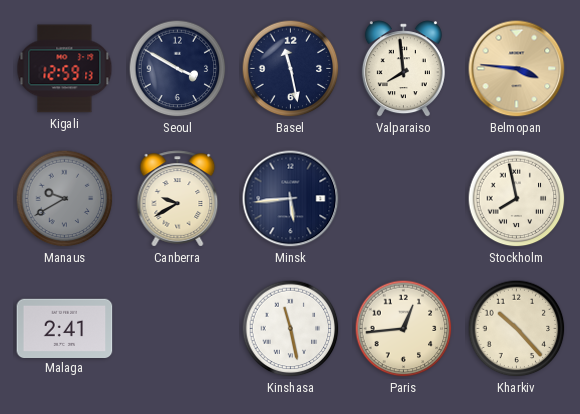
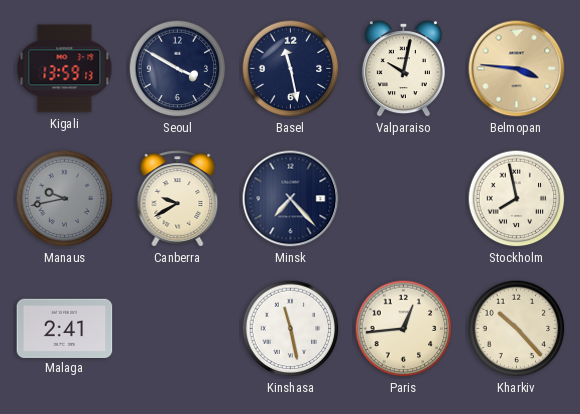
Kigali: 12:59 -> 13:59
Valparaiso: 7:59 -> 10:02
Manaus: 9:40 -> 9:43
Minsk: 5:44 -> 7:23
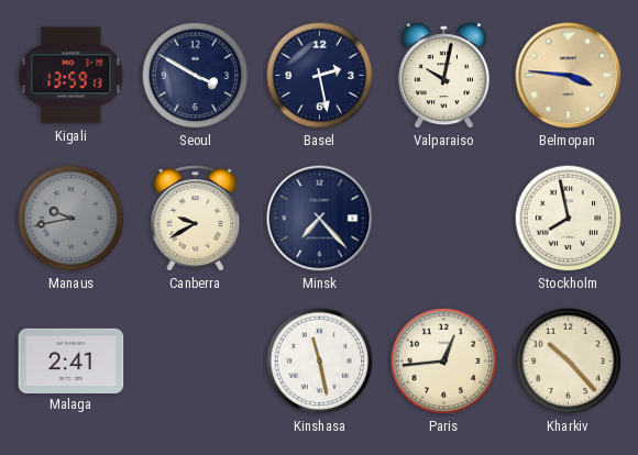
Basel: 11:28 -> 2:28
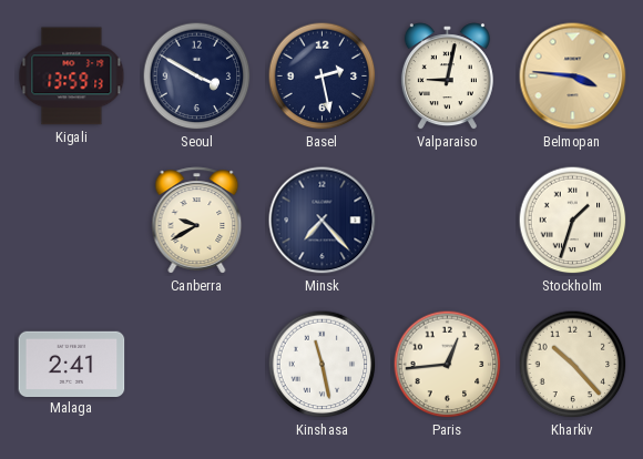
Valparaiso: 10:02 -> 9:02
Manaus: 9:43 -> none
Stockholm: 7:58 -> 1:33
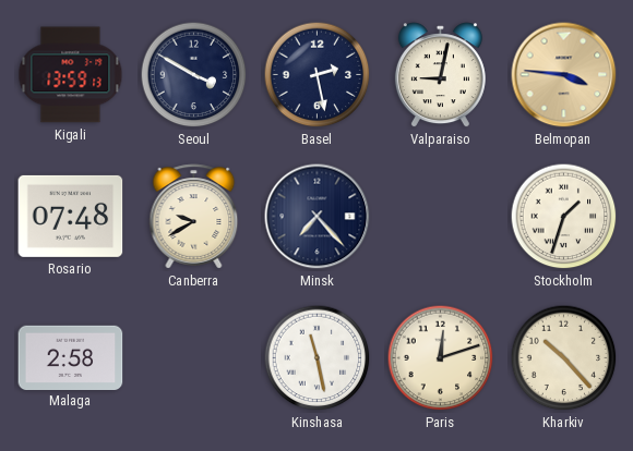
Rosario: none -> 07:48
Malaga: 2:41 -> 2:58
Paris: 12:44 -> 12:12
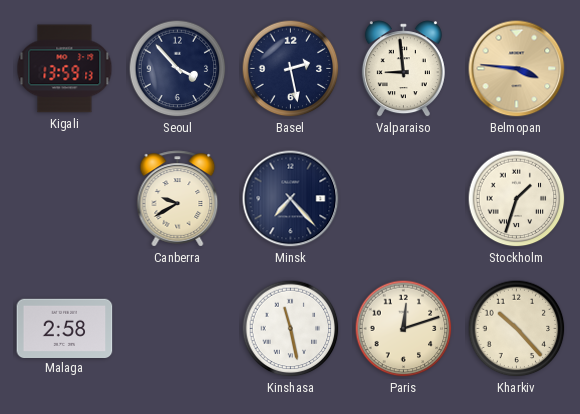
Seoul: 3:50 -> 3:53
Valparaiso: 9:02 -> 8:59
Rosario: 07:48 -> none
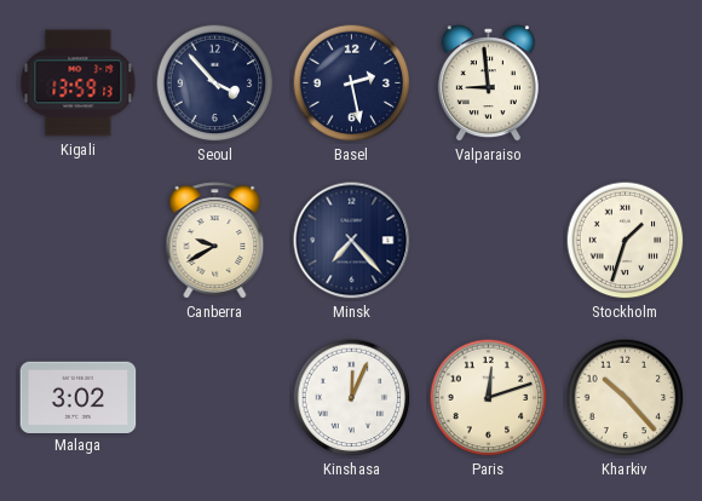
Belmopan: 3:46 -> none
Malaga: 2:58 -> 3:02
Kinshasa: 11:28 -> 12:04
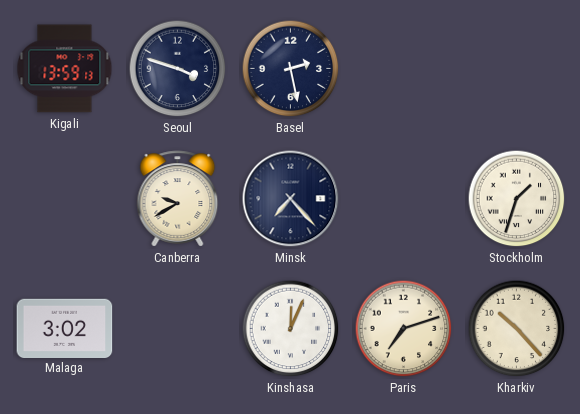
Seoul: 3:53 -> 3:48
Valparaiso: 8:59 -> none
Paris: 12:12 -> 7:12
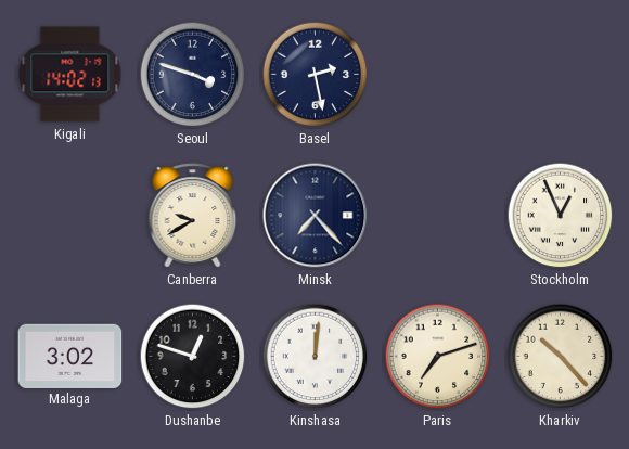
Kigali: 13:59 -> 14:02
Stockholm: 1:33 -> 12:56
Dushanbe: none -> 12:48
Kinshasa: 12:04 -> 12:01
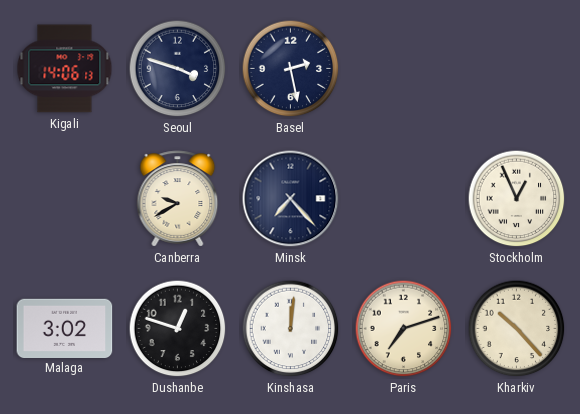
Kigali: 14:02 -> 14:06
